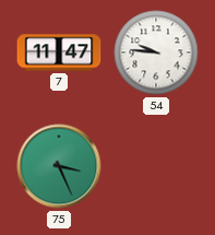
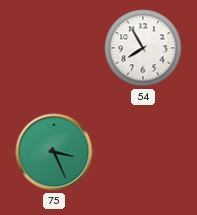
7: 11:47 -> none
54: 9:46 -> 7:55
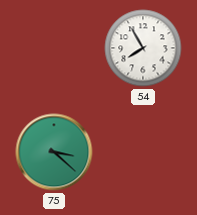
75: 3:26 -> 3:22
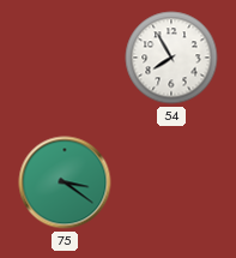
75: 3:22 -> 3:21
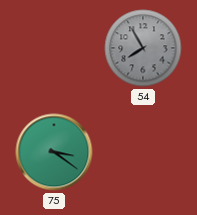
54 dial: white -> grey
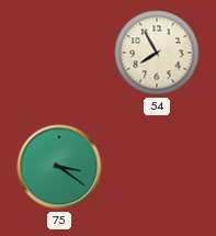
54 dial: grey -> cream
